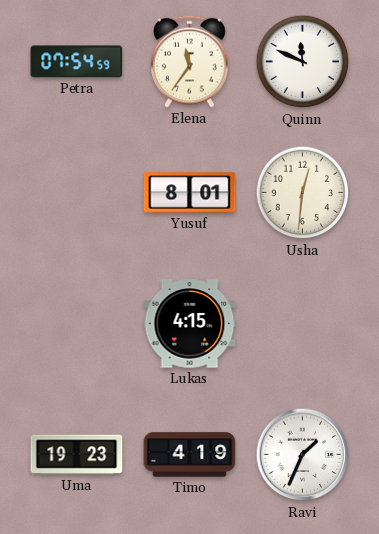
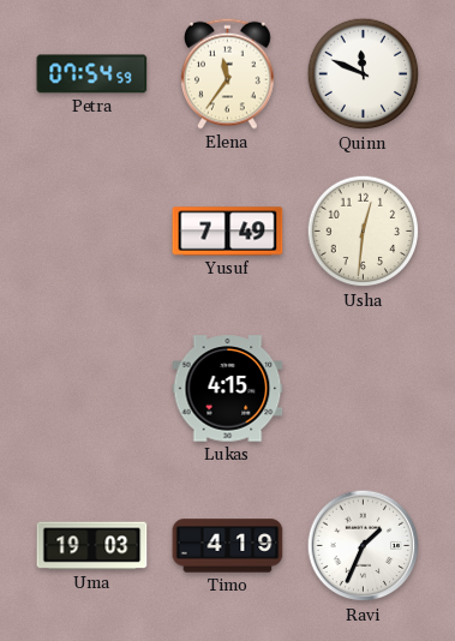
Yusuf: 8:01 -> 7:49
Uma: 19:23 -> 19:03
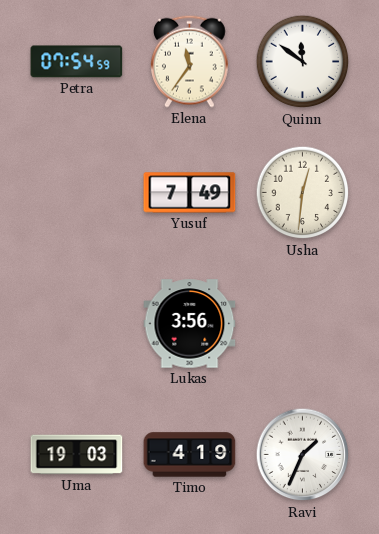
Quinn: 11:49 -> 11:51
Lukas: 4:15 -> 3:56
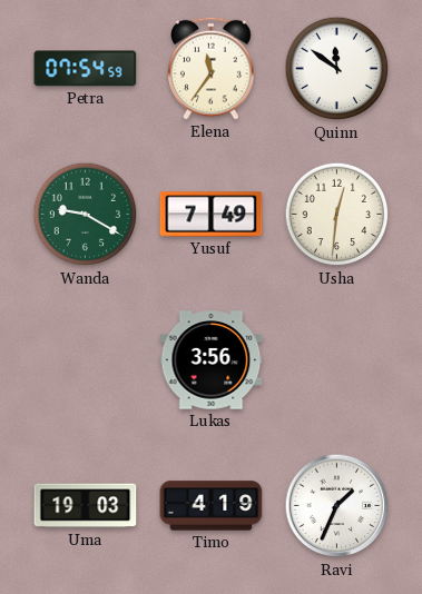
Wanda: none -> 9:20
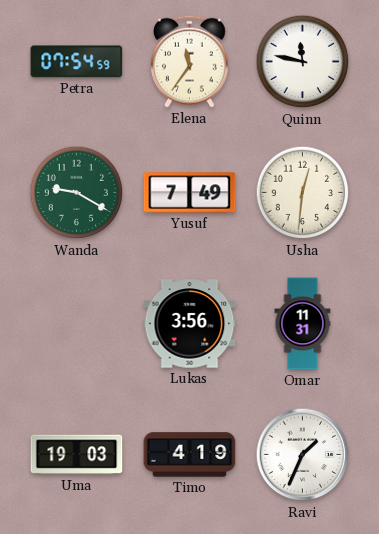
Quinn: 11:51 -> 11:47
Omar: none -> 11:31
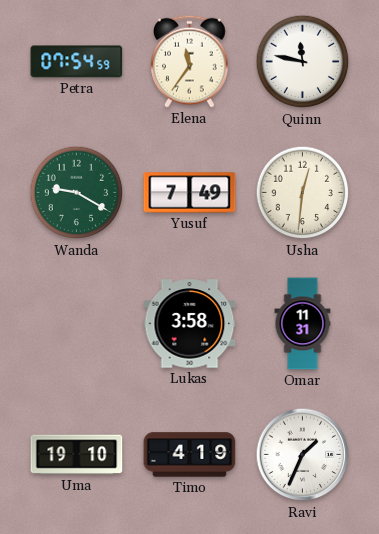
Lukas: 3:56 -> 3:58
Uma: 19:03 -> 19:10
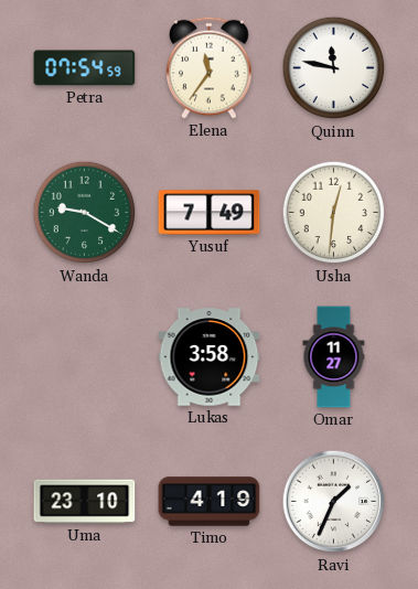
Omar: 11:31 -> 11:27
Uma: 19:10 -> 23:10
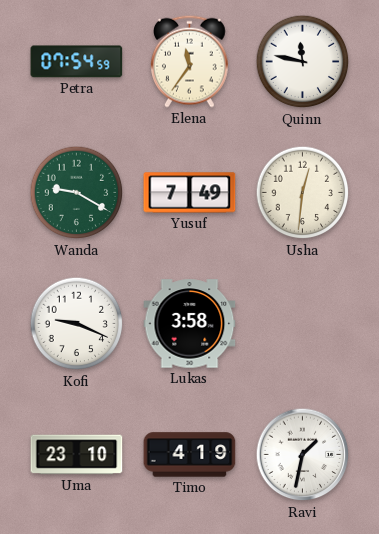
Kofi: none -> 9:19
Omar: 11:27 -> none
Ravi: 1:34 -> 1:32
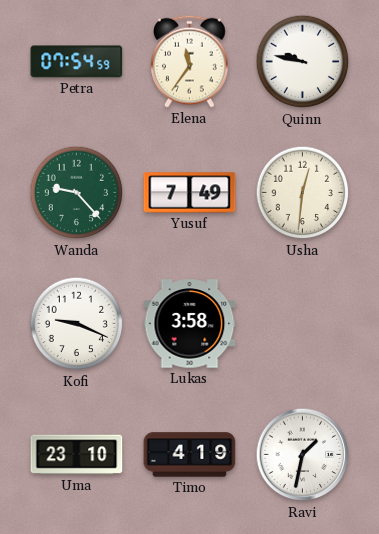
Quinn: 11:47 -> 9:47
Wanda: 9:20 -> 9:23
